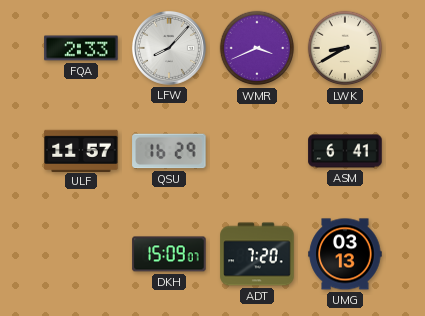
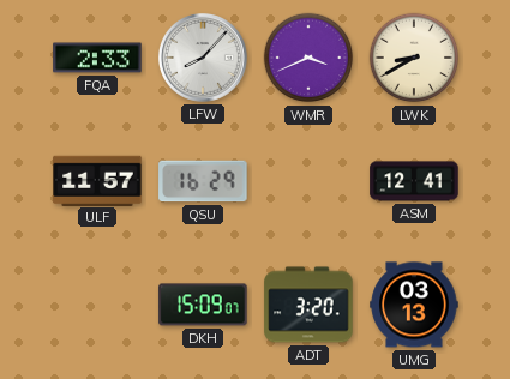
ASM: 6:41 -> 12:41
ADT: 7:20 -> 3:20
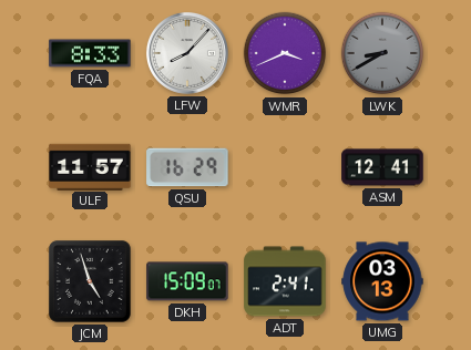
FQA: 2:33 -> 8:33
LWK dial: cream -> grey
JCM: none -> 4:57
ADT: 3:20 -> 2:41
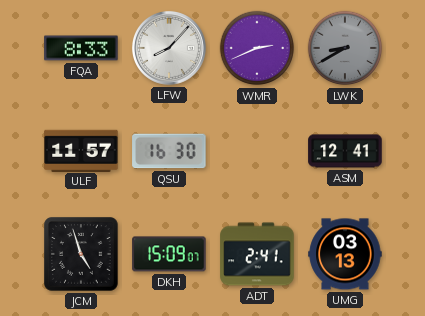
WMR: 3:41 -> 2:41
QSU: 16:29 -> 16:30
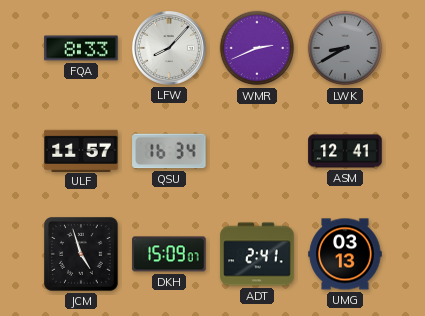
QSU: 16:30 -> 16:34
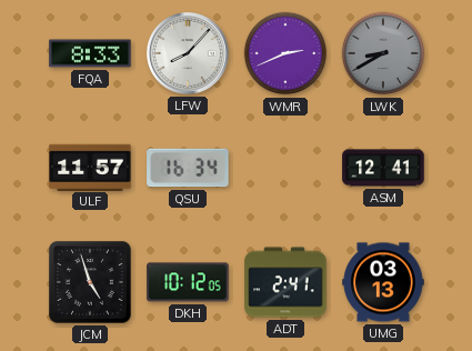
DKH: 15:09 -> 10:12
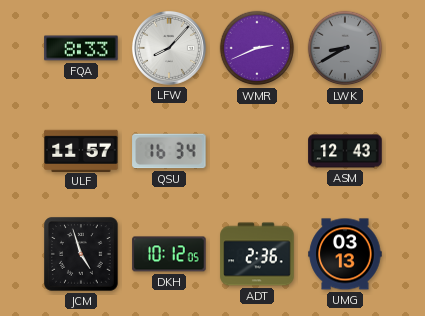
ASM: 12:41 -> 12:43
ADT: 2:41 -> 2:36
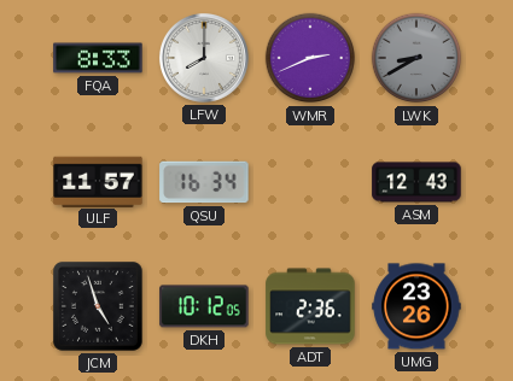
LFW: 8:07 -> 8:00
UMG: 03:13 -> 23:26
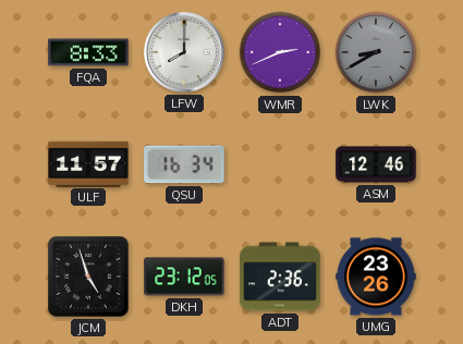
ASM: 12:43 -> 12:46
DKH: 10:12 -> 23:12
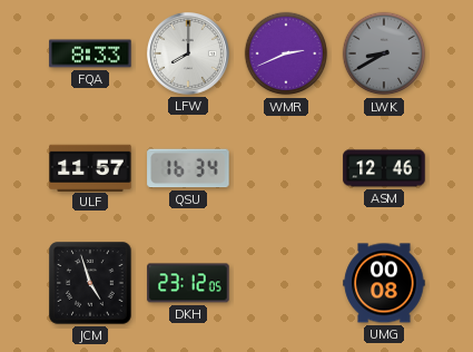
ADT: 2:36 -> none
UMG: 23:26 -> 00:08
